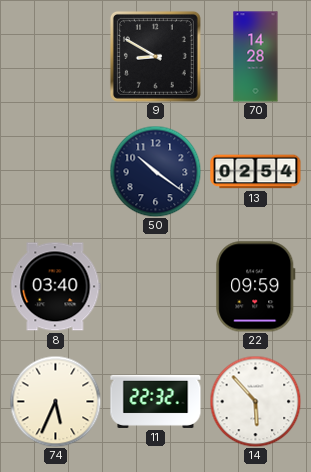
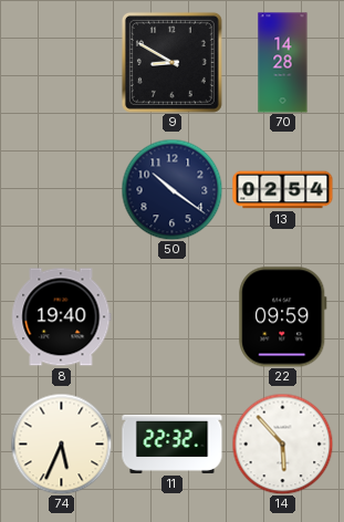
8: 03:40 -> 19:40
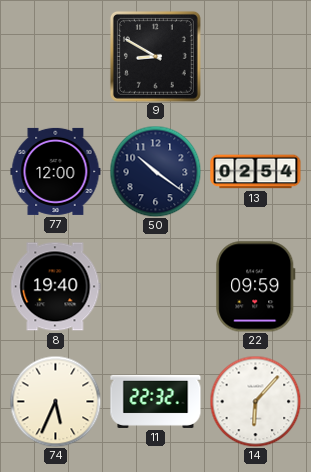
70: 14:28 -> none
77: none -> 12:00
14: 5:53 -> 6:07
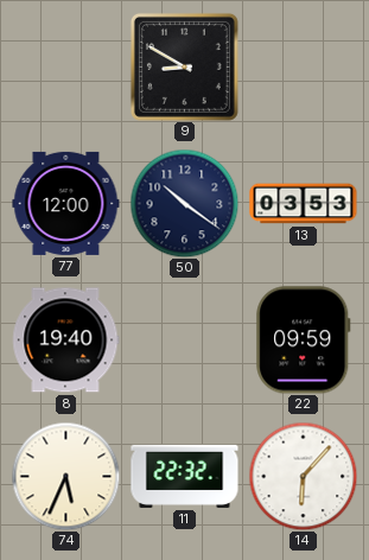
13: 02:54 -> 03:53
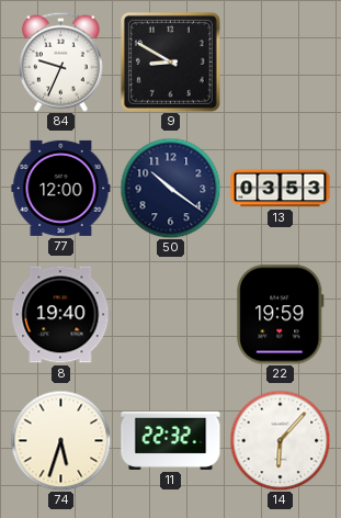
84: none -> 9:34
22: 09:59 -> 19:59
74: 5:34 -> 5:33
